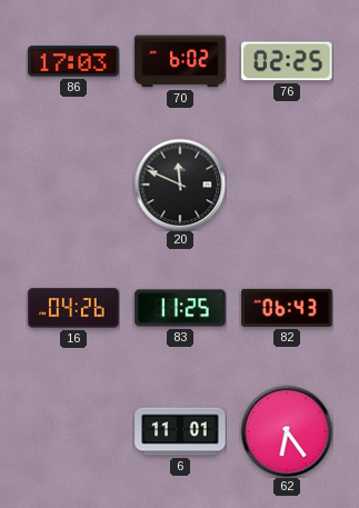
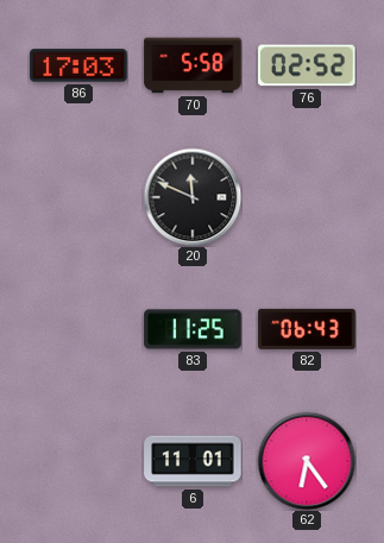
70: 6:02 -> 5:58
76: 02:25 -> 02:52
16: 04:26 -> none
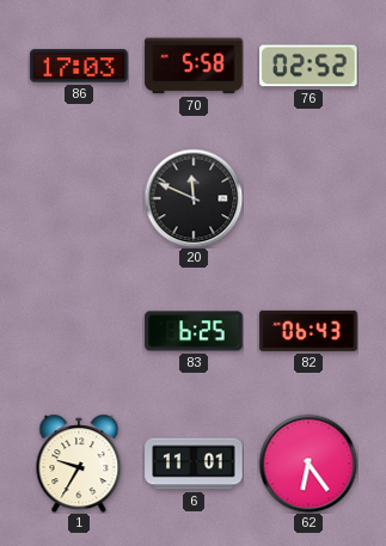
83: 11:25 -> 6:25
1: none -> 9:35
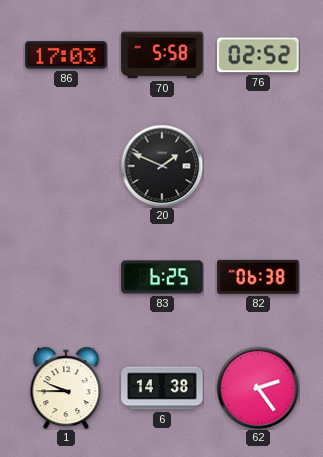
20: 11:49 -> 1:49
82: 06:43 -> 06:38
1: 9:35 -> 9:45
6: 11:01 -> 14:38
62: 6:24 -> 2:24
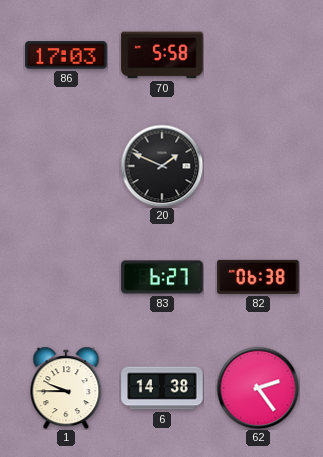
76: 02:52 -> none
83: 6:25 -> 6:27
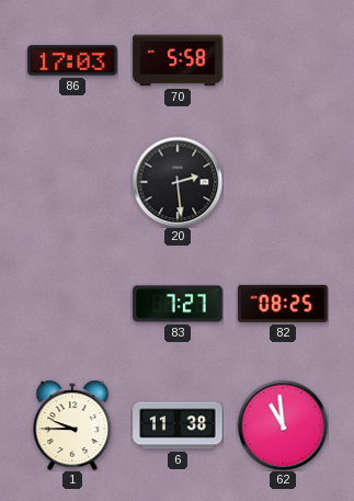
20: 1:49 -> 2:29
83: 6:27 -> 7:27
82: 06:38 -> 08:25
6: 14:38 -> 11:38
62: 2:24 -> 10:59
